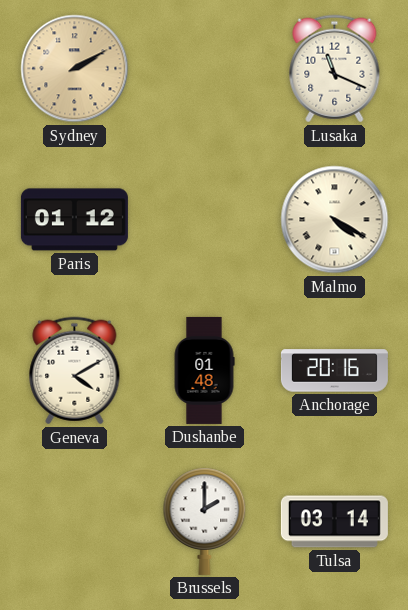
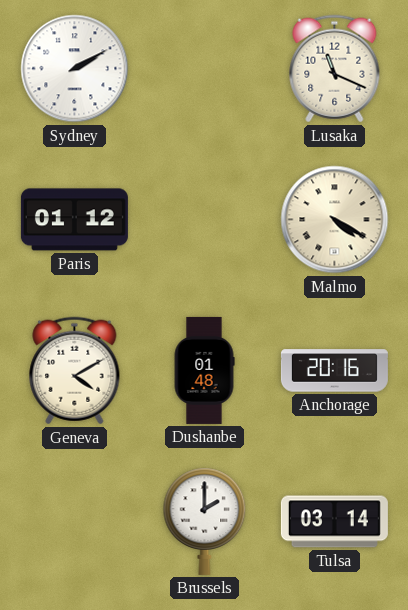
Sydney dial: champagne -> white
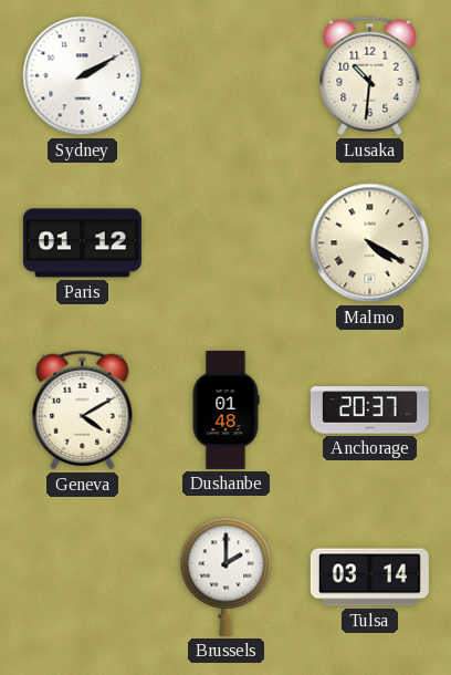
Lusaka: 11:19 -> 10:31
Anchorage: 20:16 -> 20:37
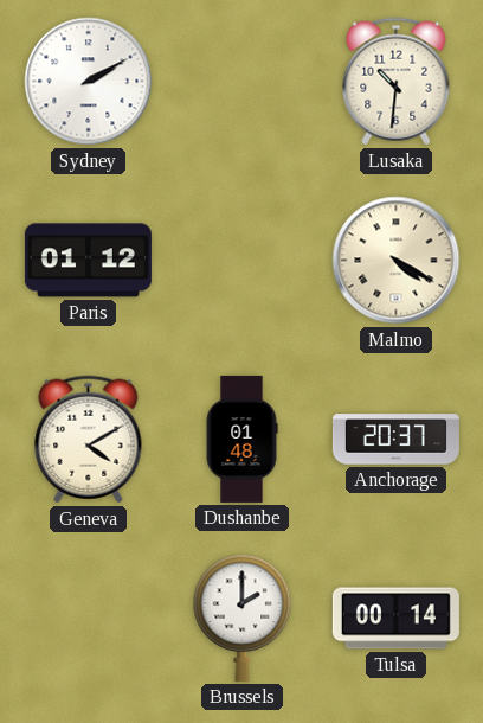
Tulsa: 03:14 -> 00:14
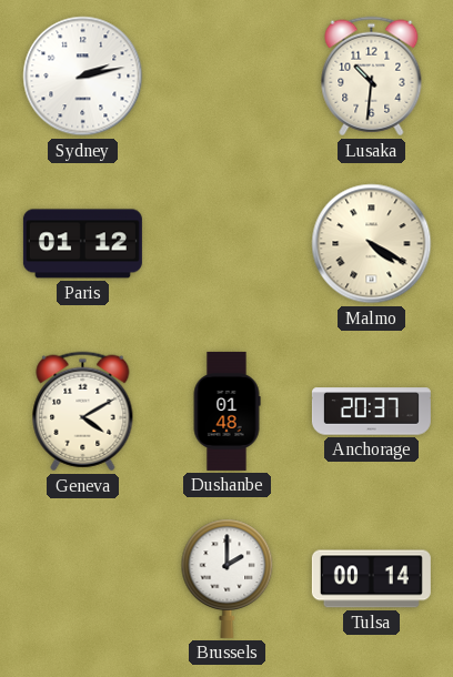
Sydney: 2:10 -> 2:13
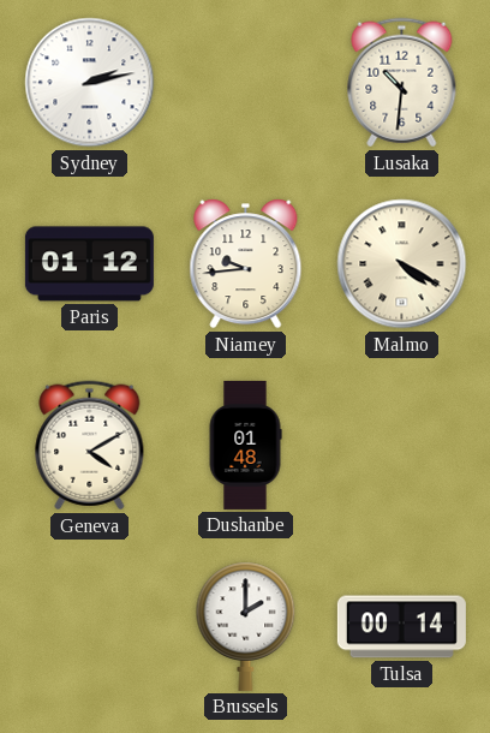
Niamey: none -> 9:44
Anchorage: 20:37 -> none
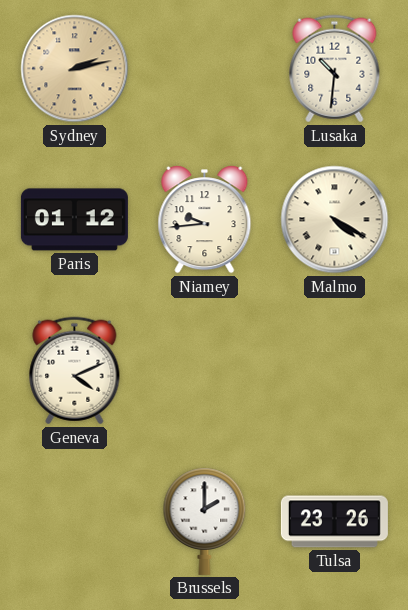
Sydney dial: white -> champagne
Geneva: 4:10 -> 4:11
Dushanbe: 01:48 -> none
Tulsa: 00:14 -> 23:26
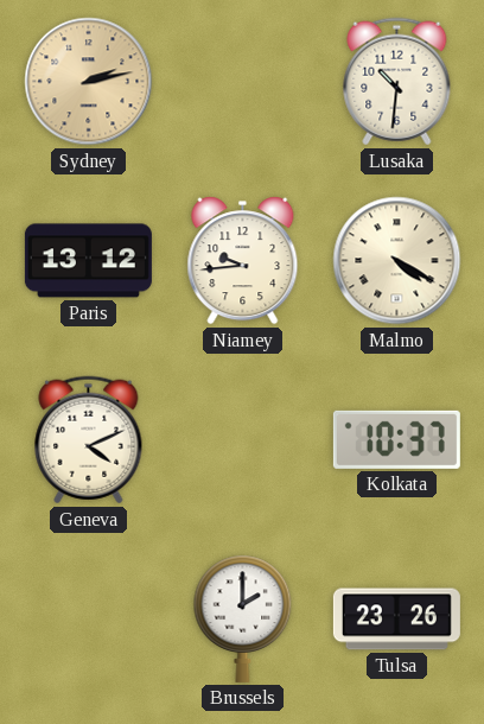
Paris: 01:12 -> 13:12
Kolkata: none -> 10:37
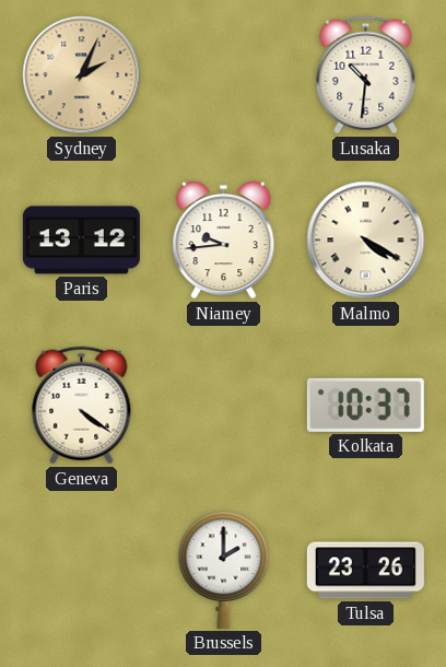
Sydney: 2:13 -> 2:04
Geneva: 4:11 -> 4:21
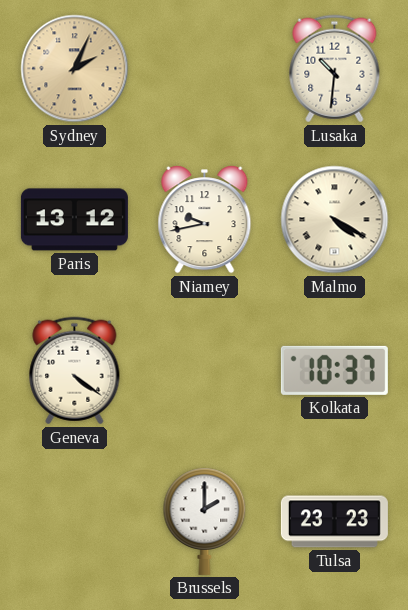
Niamey: 9:44 -> 9:43
Tulsa: 23:26 -> 23:23
